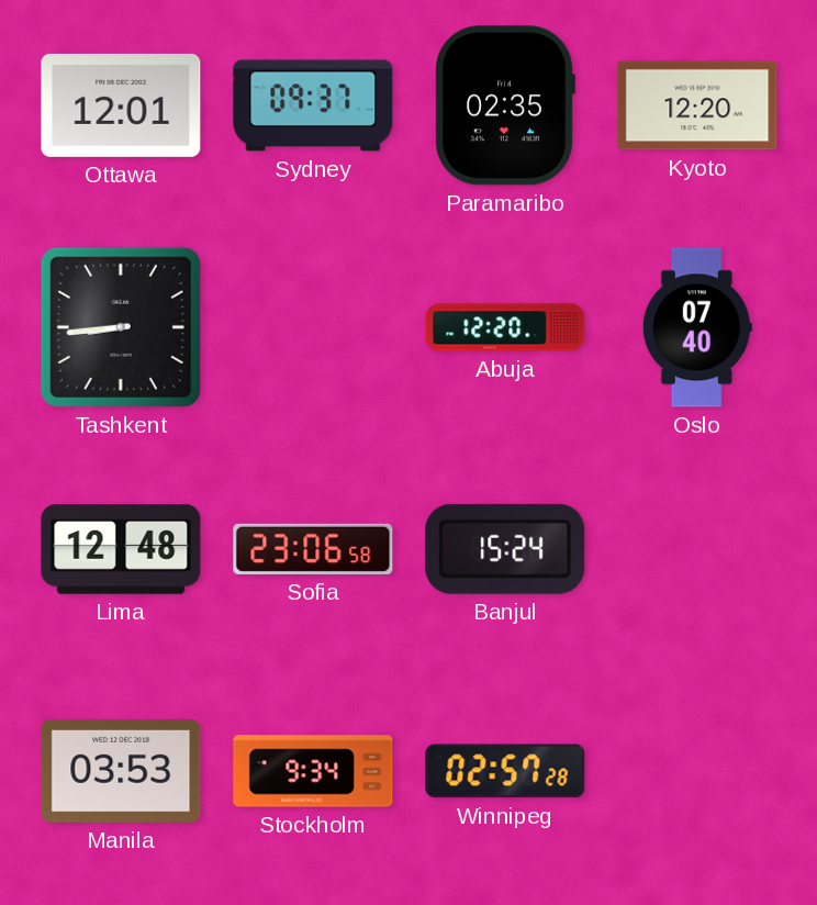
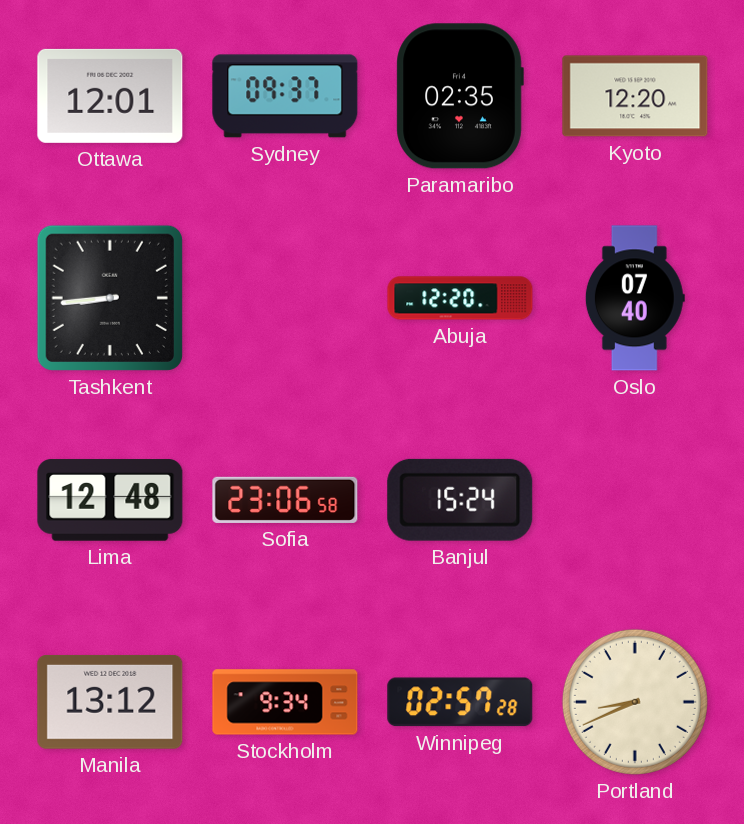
Manila: 03:53 -> 13:12
Portland: none -> 8:41
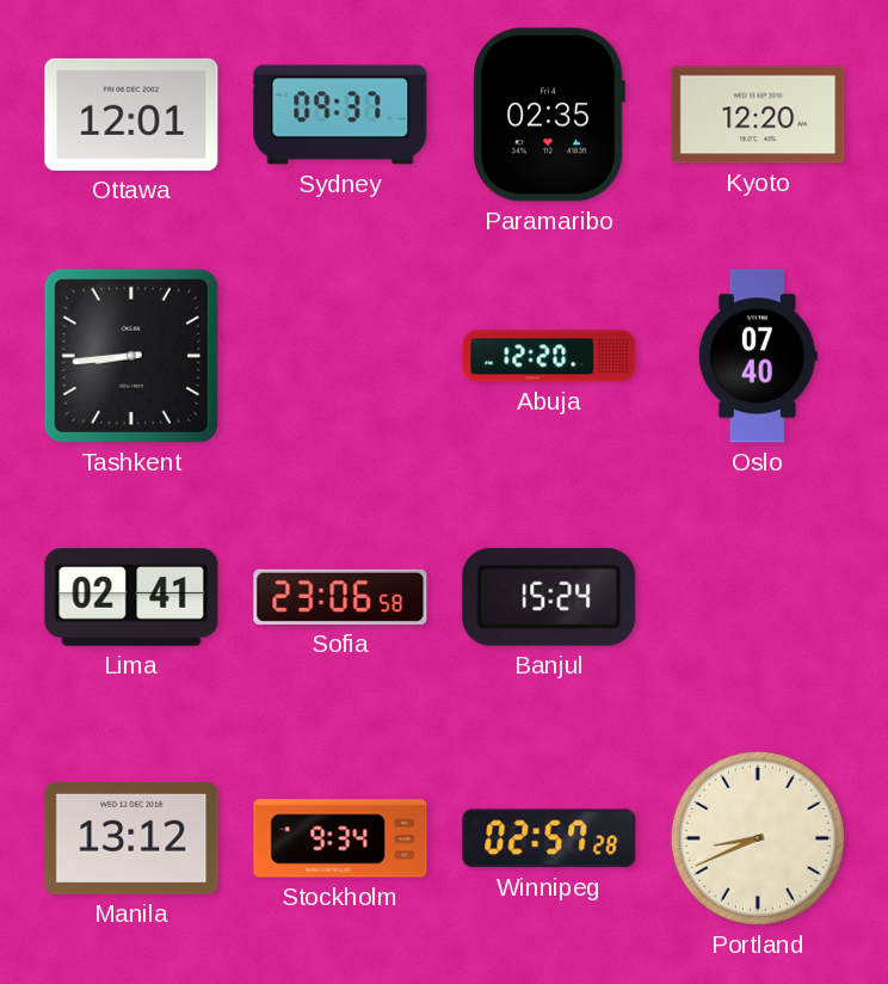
Lima: 12:48 -> 02:41
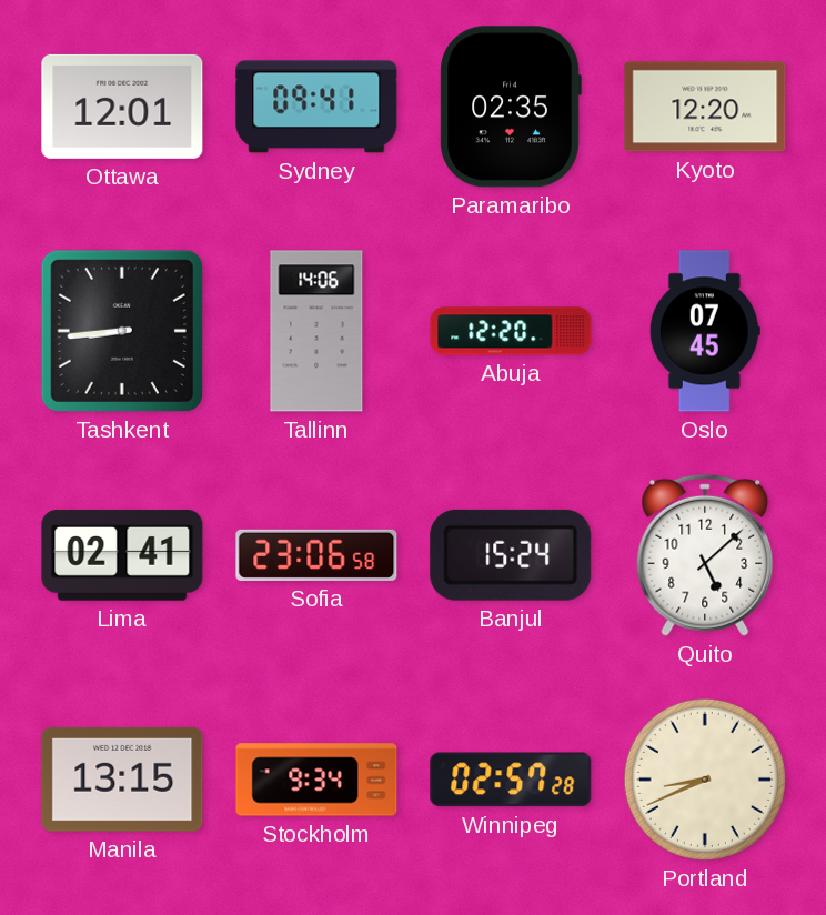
Sydney: 09:37 -> 09:41
Tallinn: none -> 14:06
Oslo: 07:40 -> 07:45
Quito: none -> 5:08
Manila: 13:12 -> 13:15
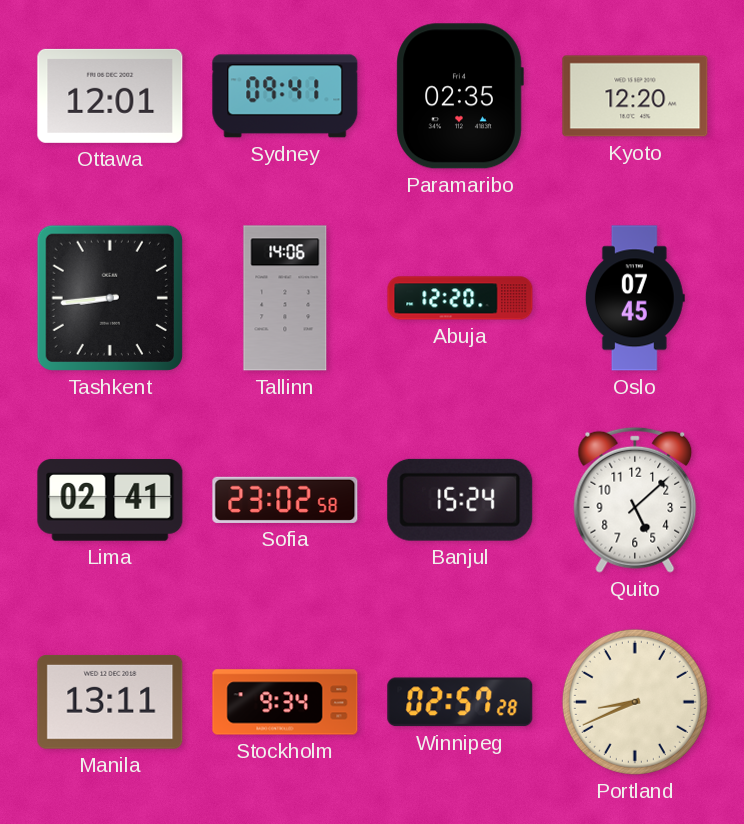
Sofia: 23:06 -> 23:02
Manila: 13:15 -> 13:11
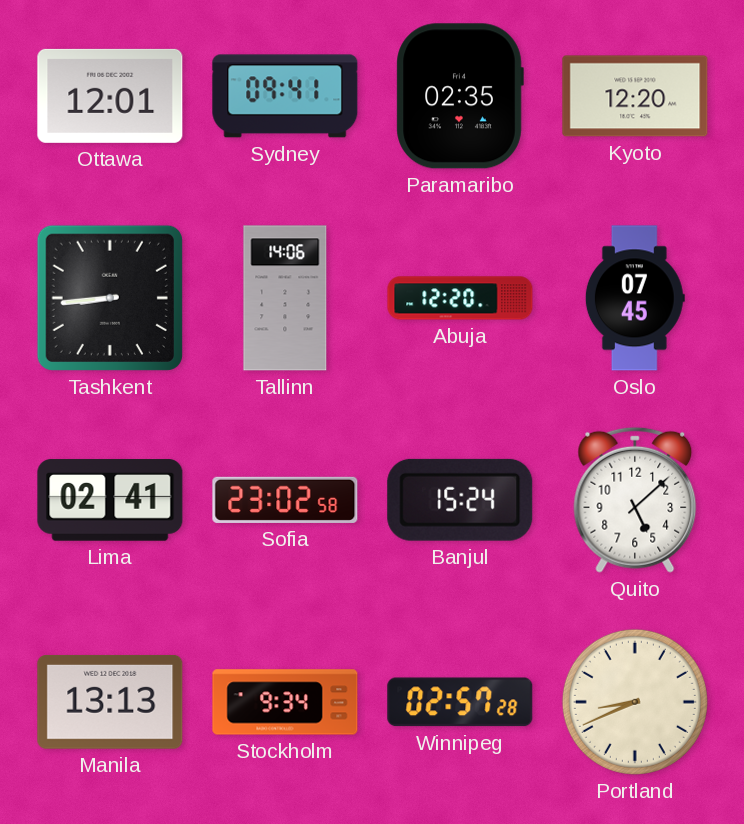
Manila: 13:11 -> 13:13
